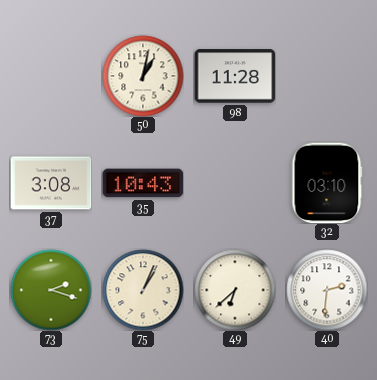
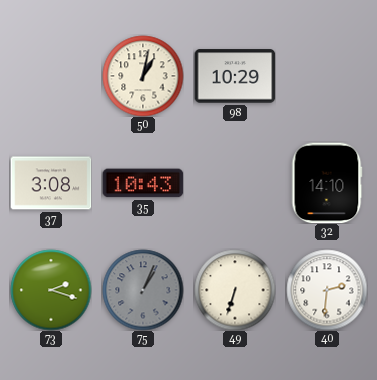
98: 11:28 -> 10:29
32: 03:10 -> 14:10
75 dial: cream -> grey
49: 6:38 -> 6:33
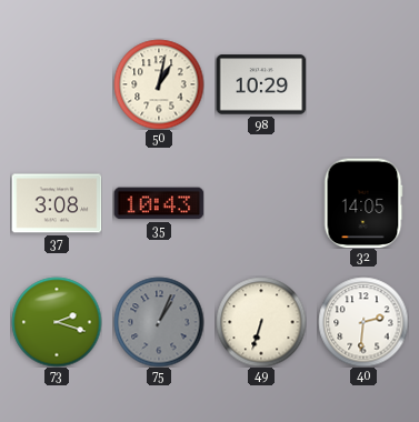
32: 14:10 -> 14:05
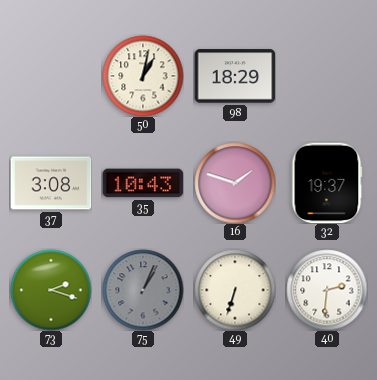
98: 10:29 -> 18:29
16: none -> 1:48
32: 14:05 -> 19:37
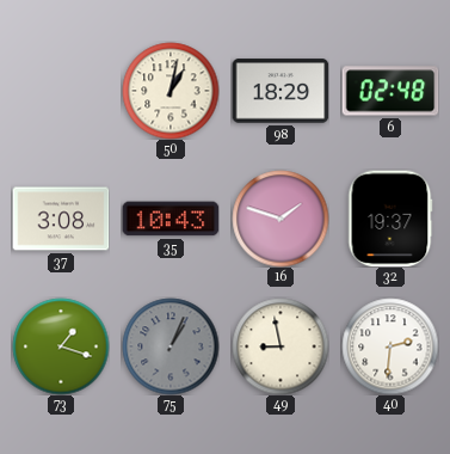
6: none -> 02:48
73: 2:18 -> 1:18
49: 6:33 -> 8:58
